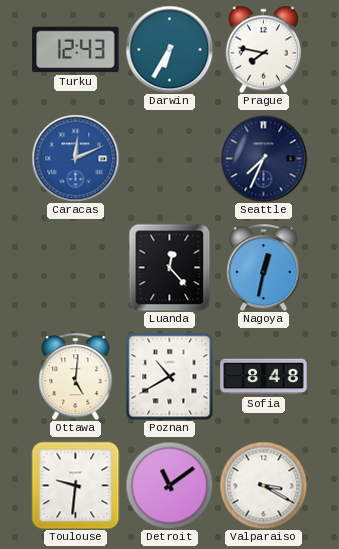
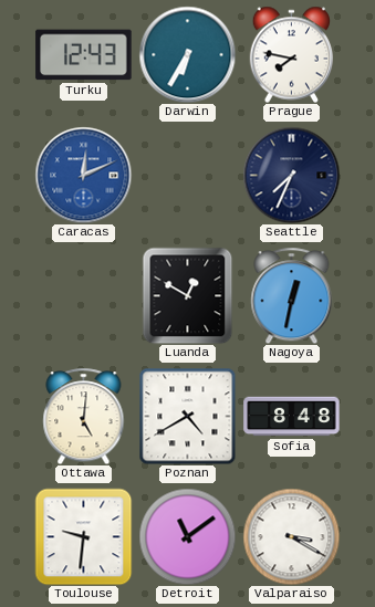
Luanda: 12:23 -> 12:50
Poznan: 10:40 -> 4:40
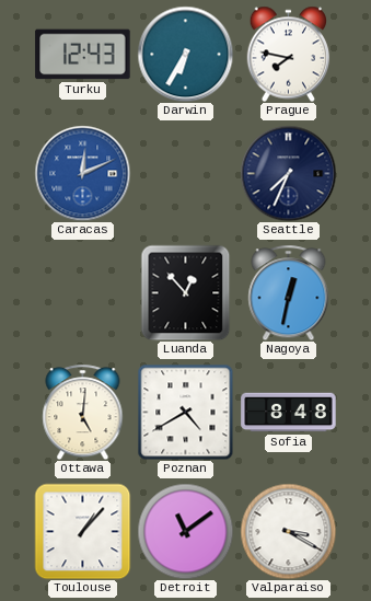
Luanda: 12:50 -> 12:53
Toulouse: 9:31 -> 1:07
